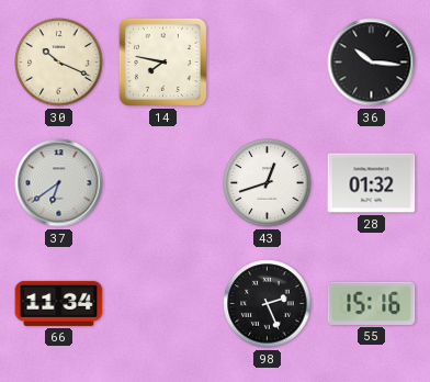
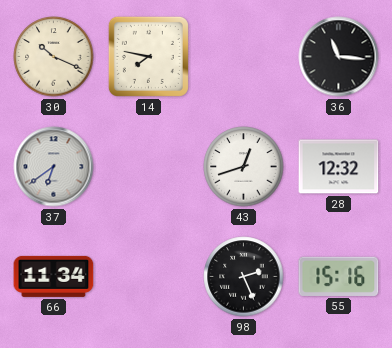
36: 10:16 -> 11:16
28: 01:32 -> 12:32
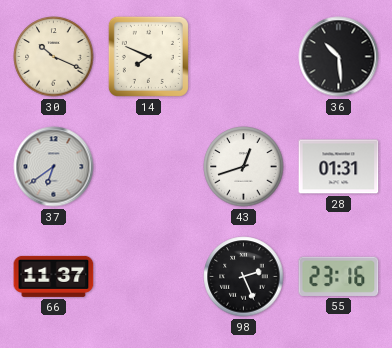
14: 7:47 -> 7:49
36: 11:16 -> 10:29
28: 12:32 -> 01:31
66: 11:34 -> 11:37
55: 15:16 -> 23:16
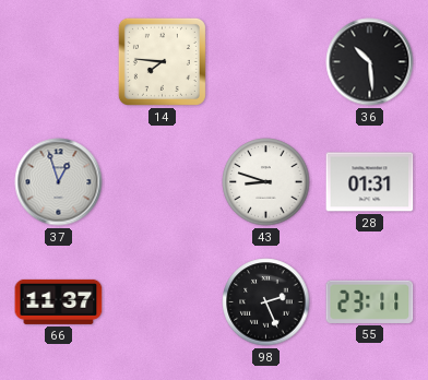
30: 10:19 -> none
14: 7:49 -> 7:46
37: 6:39 -> 12:57
43: 12:42 -> 8:48
55: 23:16 -> 23:11
